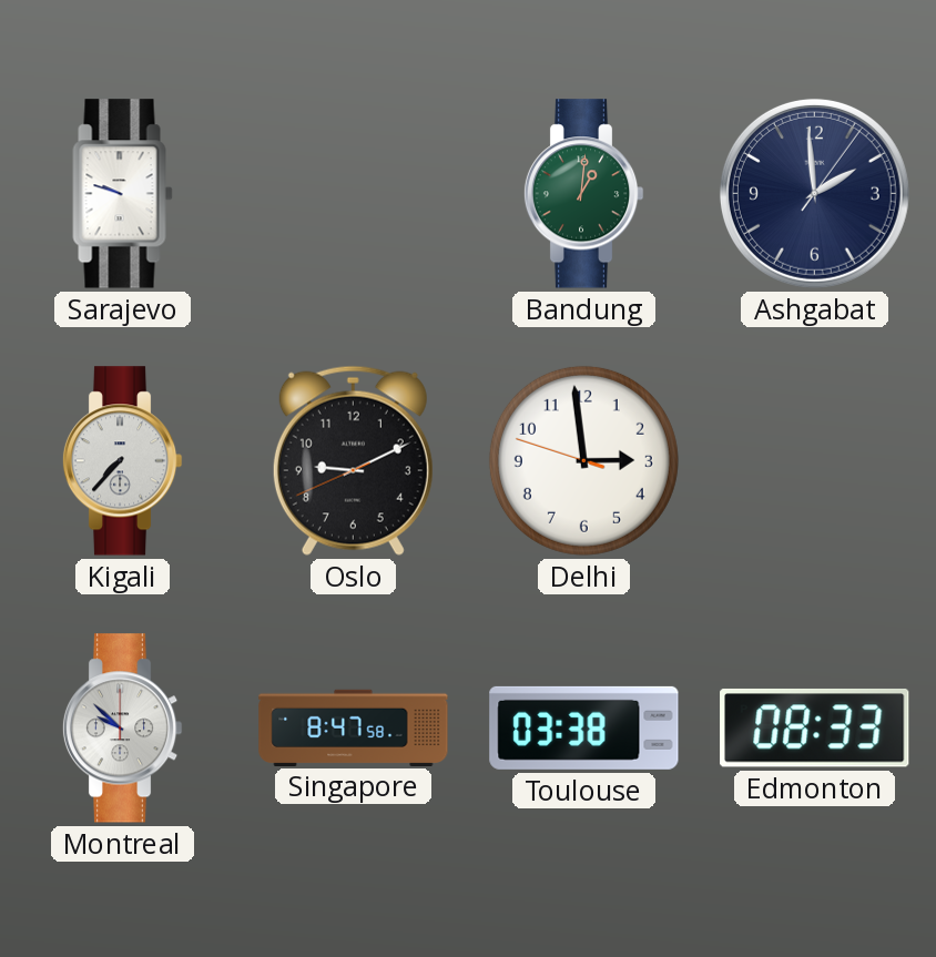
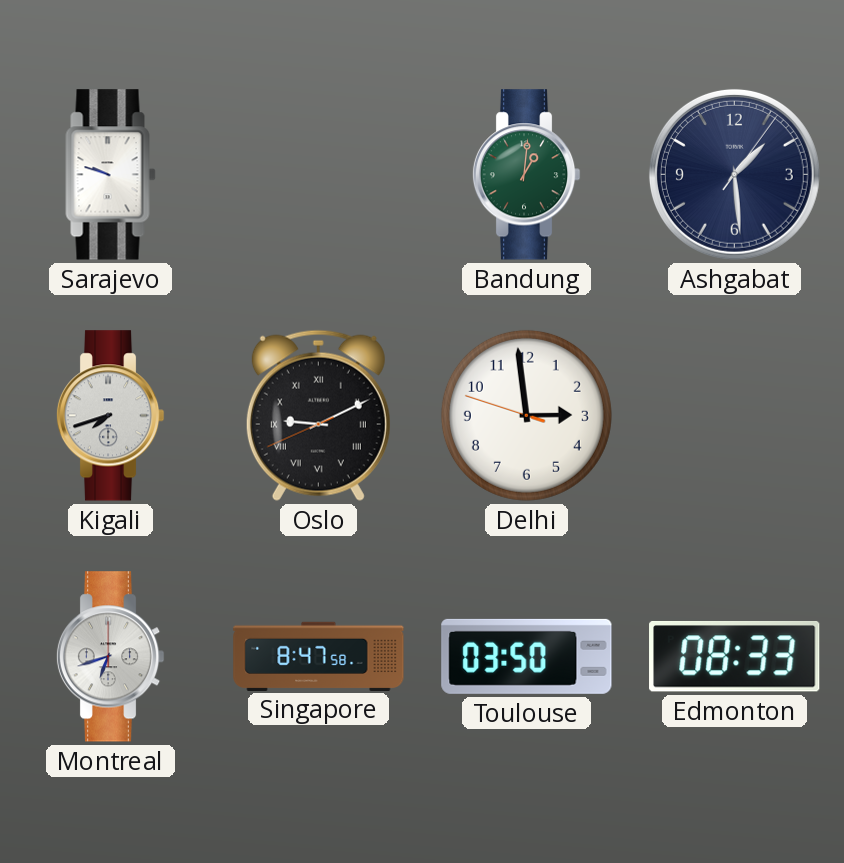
Ashgabat: 1:59 -> 1:29
Kigali: 7:37 -> 7:42
Oslo numerals: Arabic -> Roman
Montreal: 9:52 -> 6:42
Toulouse: 03:38 -> 03:50
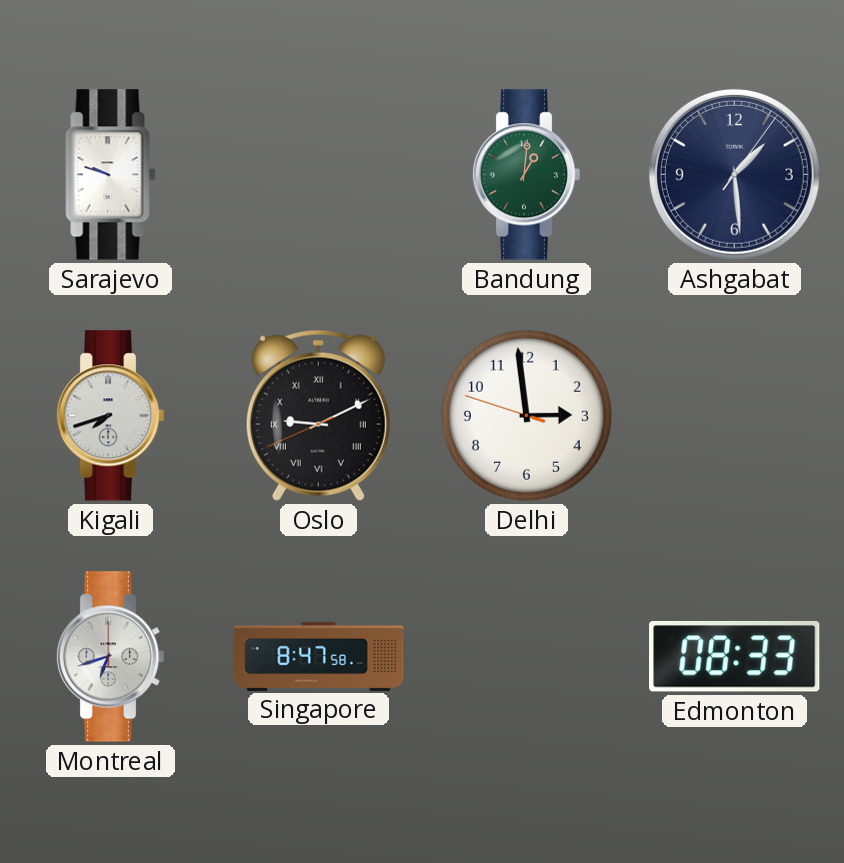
Toulouse: 03:50 -> none
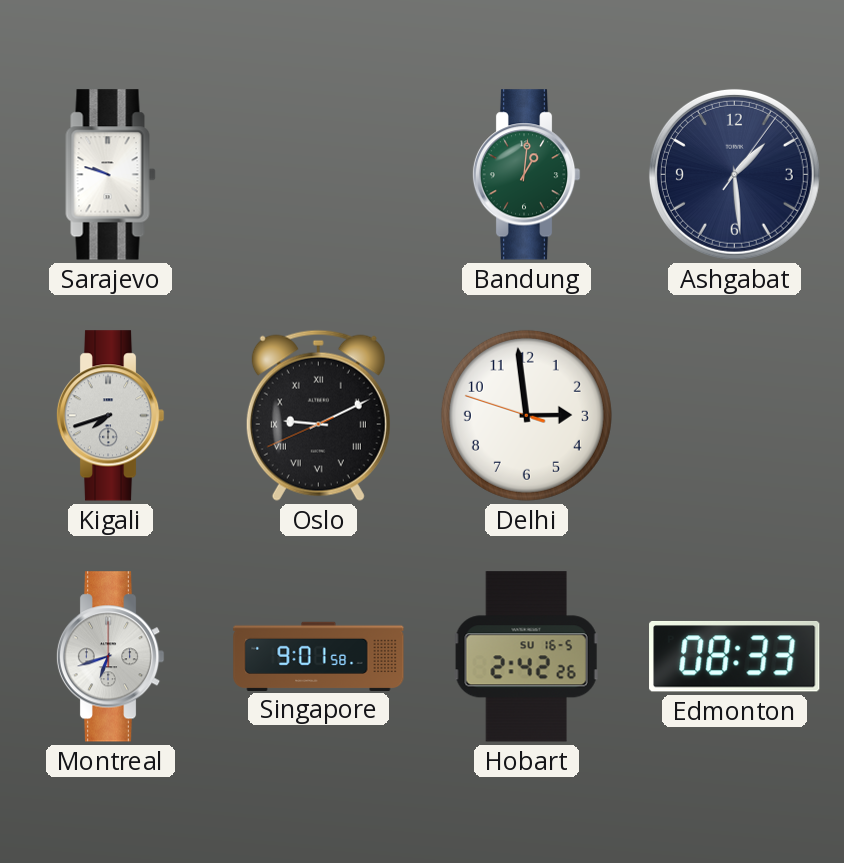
Singapore: 8:47 -> 9:01
Hobart: none -> 2:42
